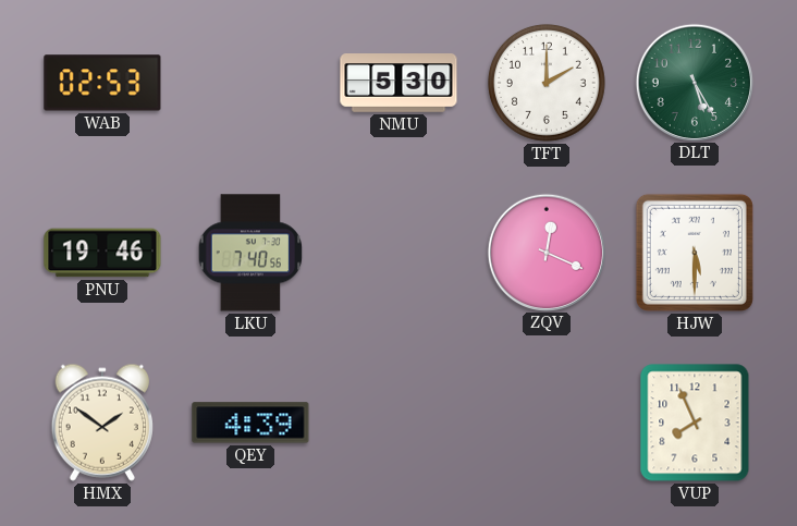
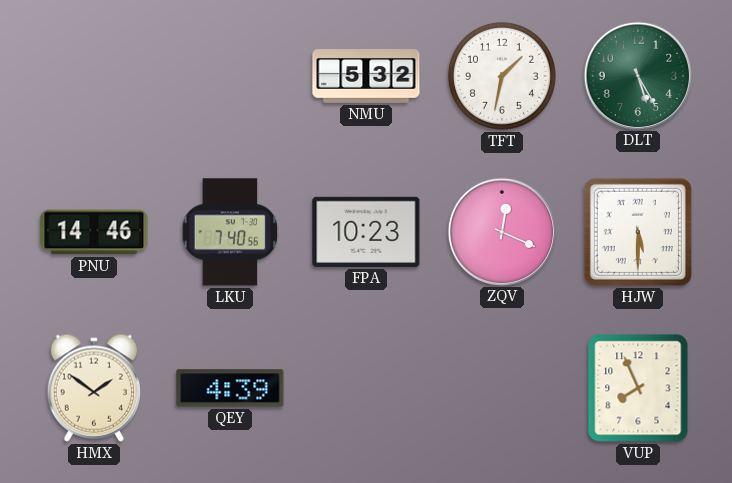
WAB: 02:53 -> none
NMU: 5:30 -> 5:32
TFT: 2:00 -> 1:32
PNU: 19:46 -> 14:46
FPA: none -> 10:23
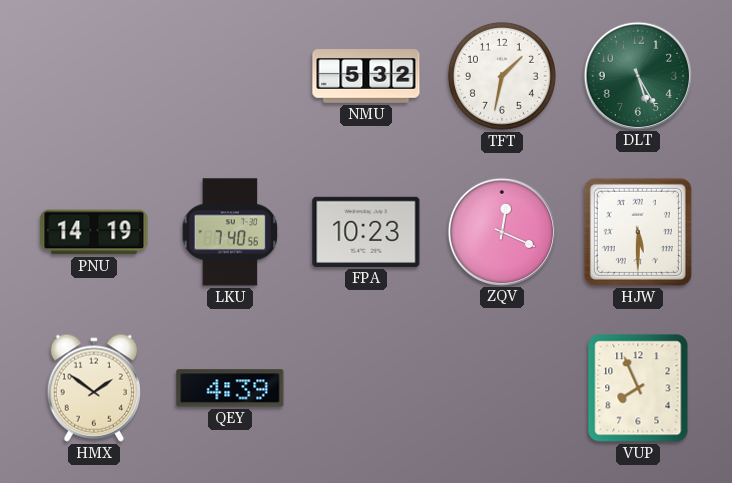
PNU: 14:46 -> 14:19
